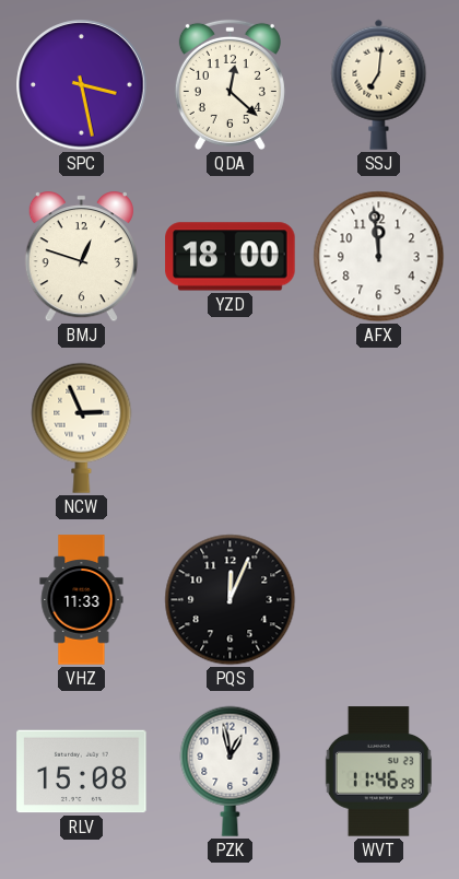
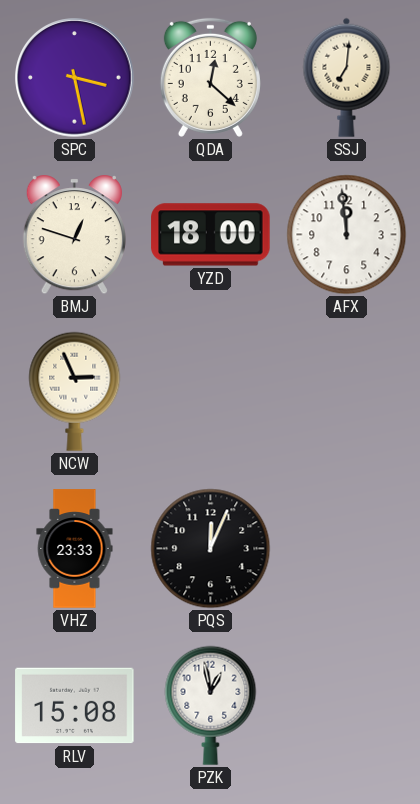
VHZ: 11:33 -> 23:33
WVT: 11:46 -> none
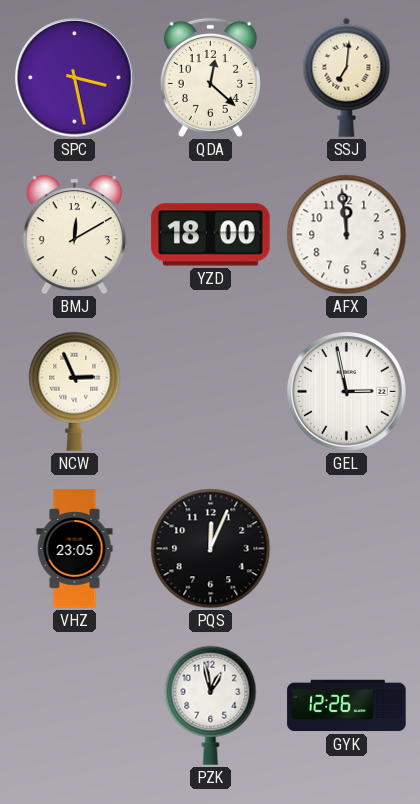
BMJ: 12:48 -> 12:10
GEL: none -> 2:58
VHZ: 23:33 -> 23:05
RLV: 15:08 -> none
GYK: none -> 12:26
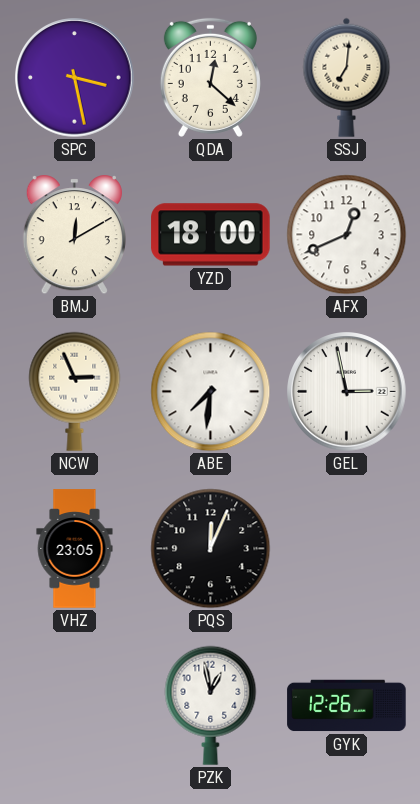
AFX: 11:59 -> 12:41
ABE: none -> 7:31
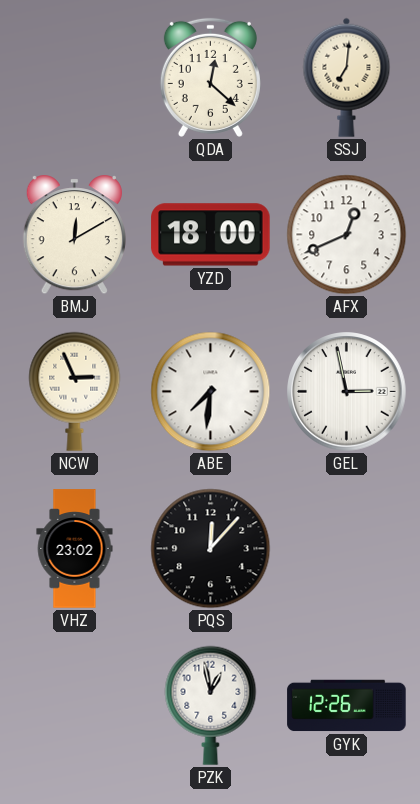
SPC: 3:28 -> none
VHZ: 23:05 -> 23:02
PQS: 12:04 -> 12:07
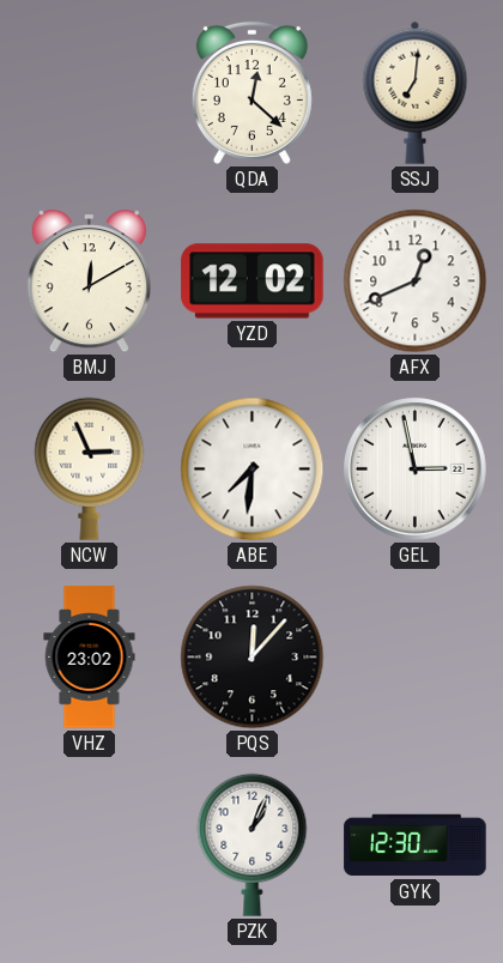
YZD: 18:00 -> 12:02
PZK: 12:58 -> 1:04
GYK: 12:26 -> 12:30
